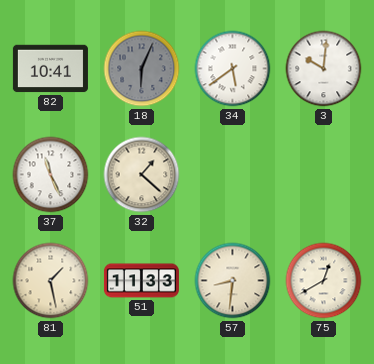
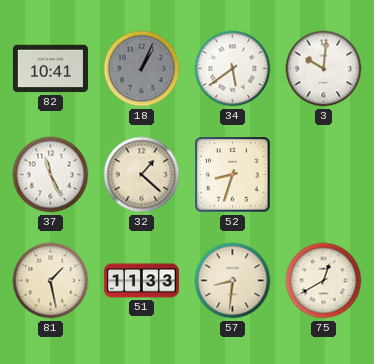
18: 6:04 -> 1:04
52: none -> 8:33
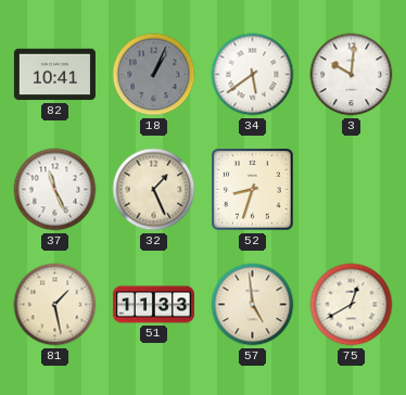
32: 1:22 -> 1:26
57: 8:31 -> 4:59
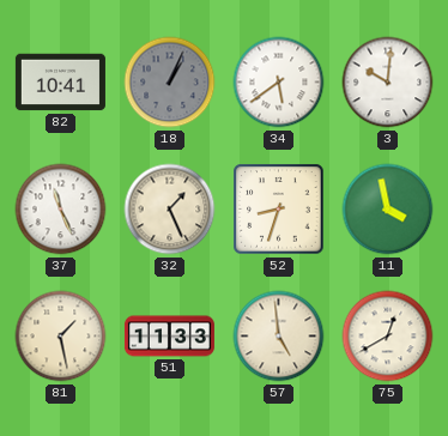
11: none -> 3:58
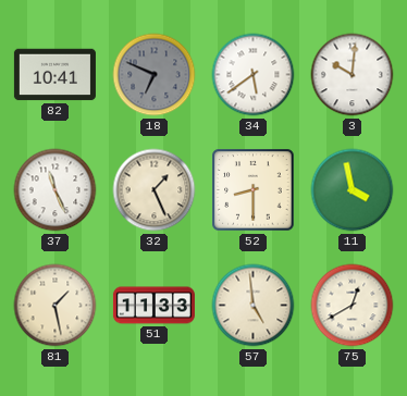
18: 1:04 -> 6:49
52: 8:33 -> 8:30
